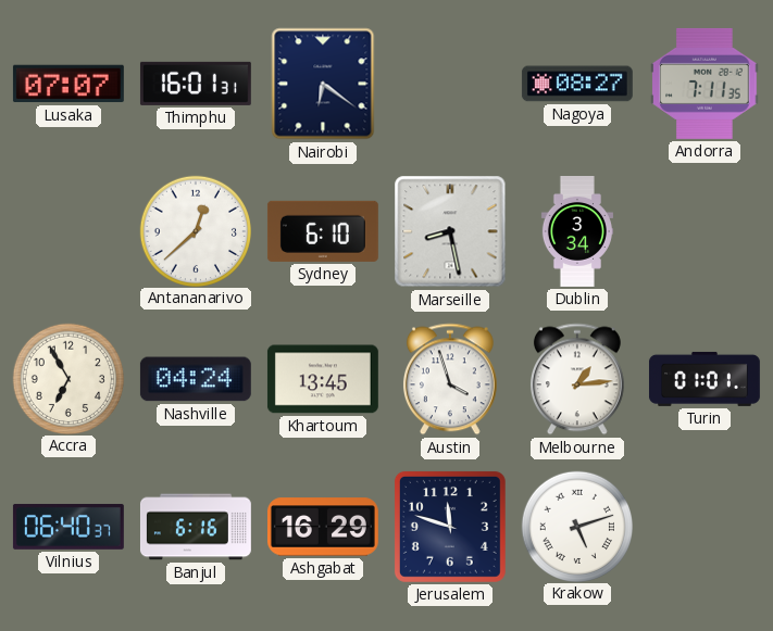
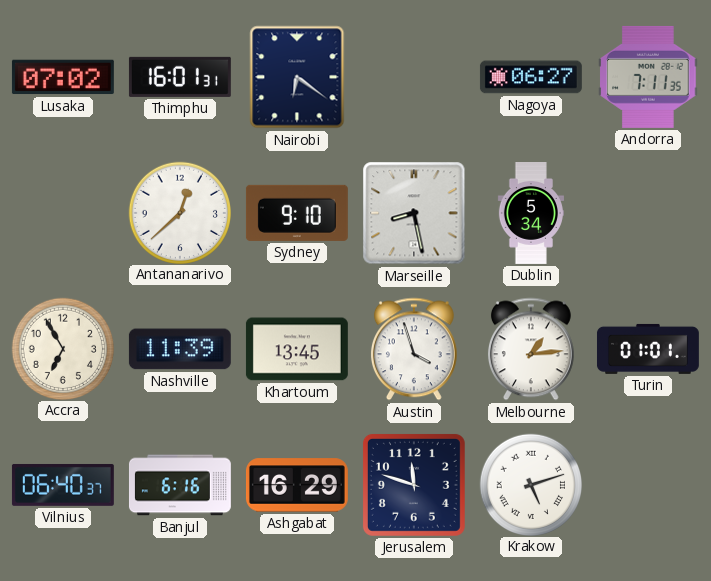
Lusaka: 07:07 -> 07:02
Nagoya: 08:27 -> 06:27
Sydney: 6:10 -> 9:10
Dublin: 3:34 -> 5:34
Nashville: 04:24 -> 11:39
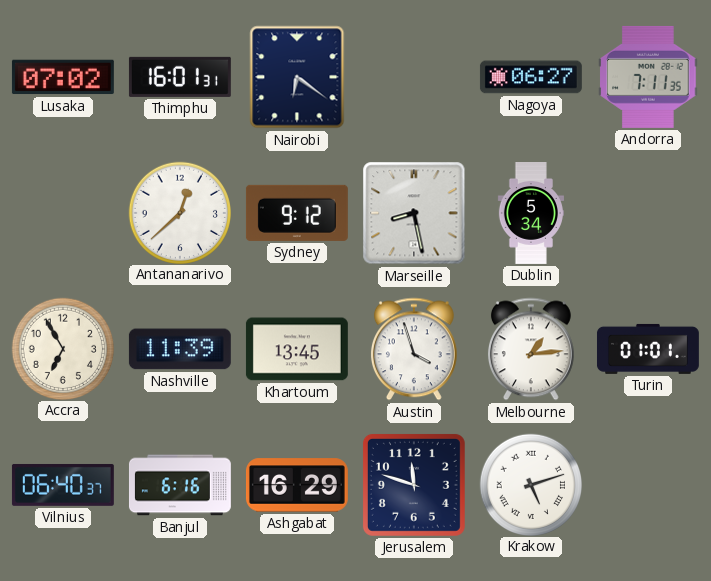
Sydney: 9:10 -> 9:12
